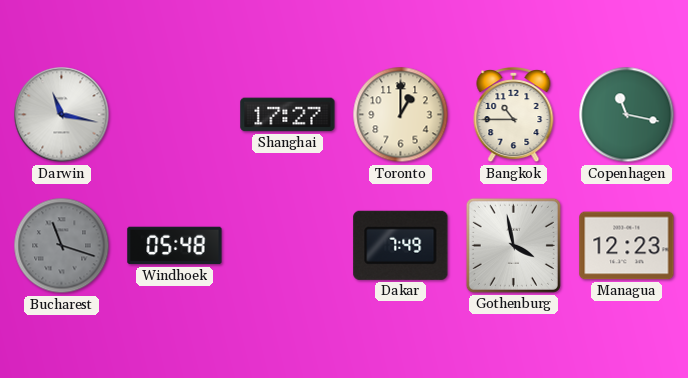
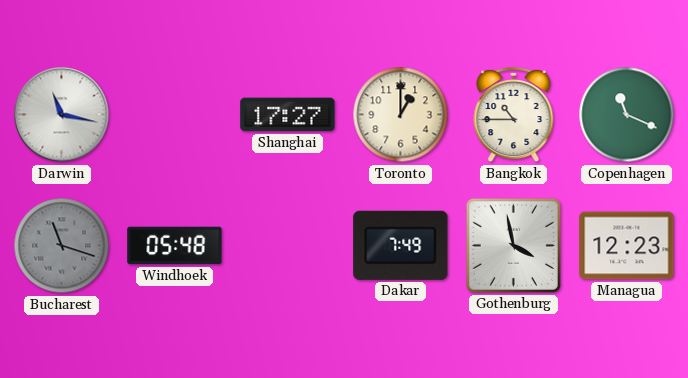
Copenhagen: 11:17 -> 11:19
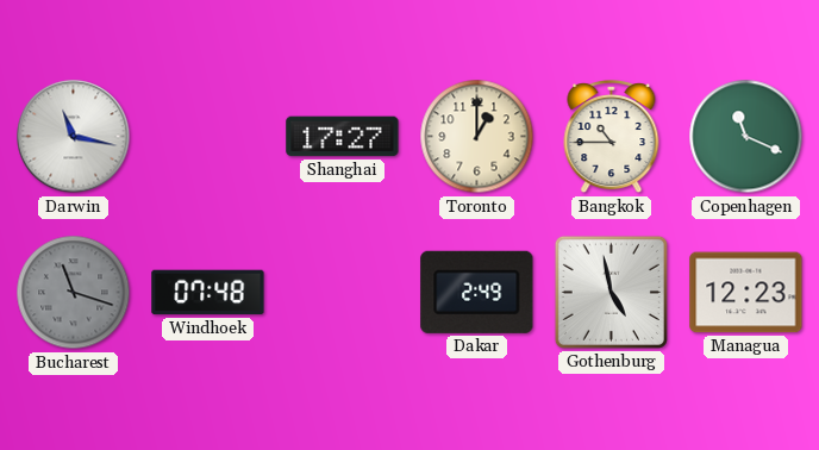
Windhoek: 05:48 -> 07:48
Dakar: 7:49 -> 2:49
Gothenburg: 3:58 -> 4:58
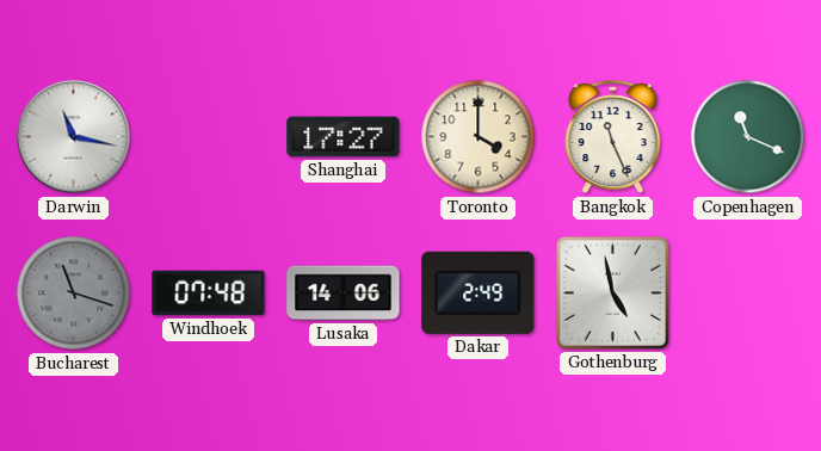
Toronto: 1:00 -> 4:00
Bangkok: 10:45 -> 11:26
Lusaka: none -> 14:06
Managua: 12:23 -> none
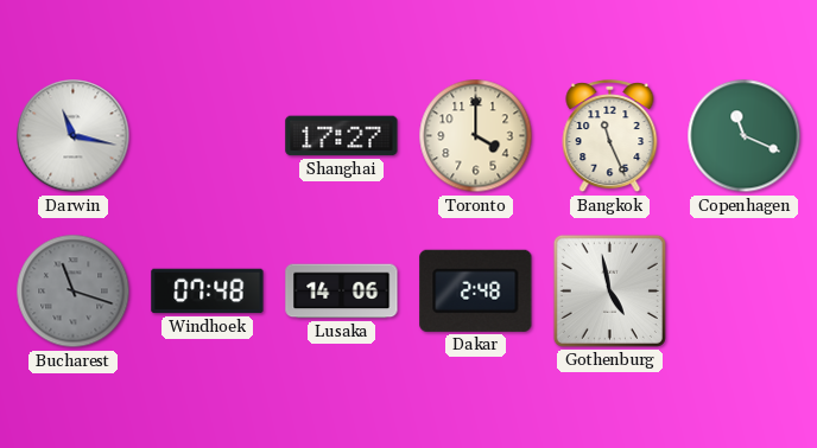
Dakar: 2:49 -> 2:48
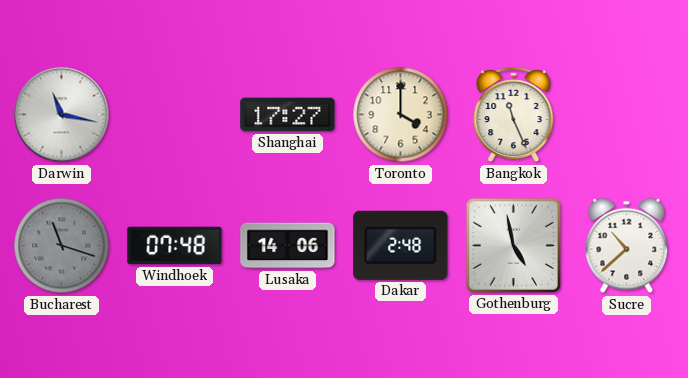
Copenhagen: 11:19 -> none
Sucre: none -> 10:38
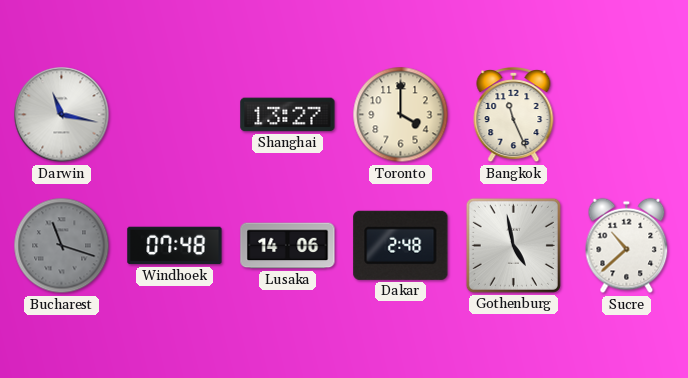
Shanghai: 17:27 -> 13:27
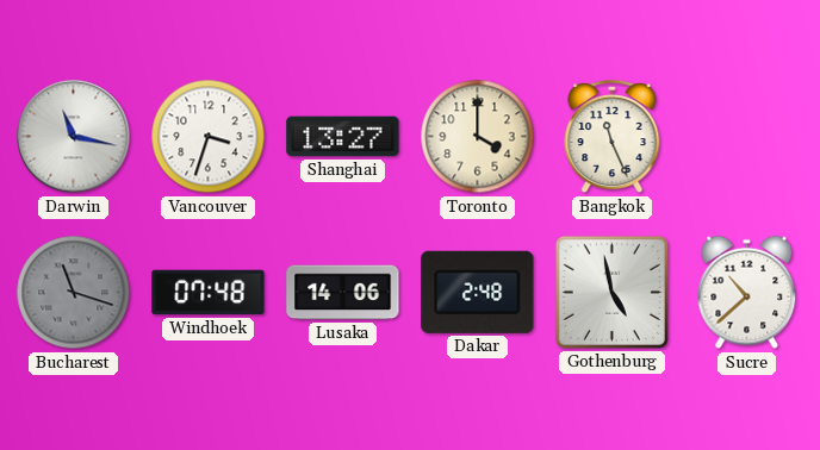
Vancouver: none -> 3:33
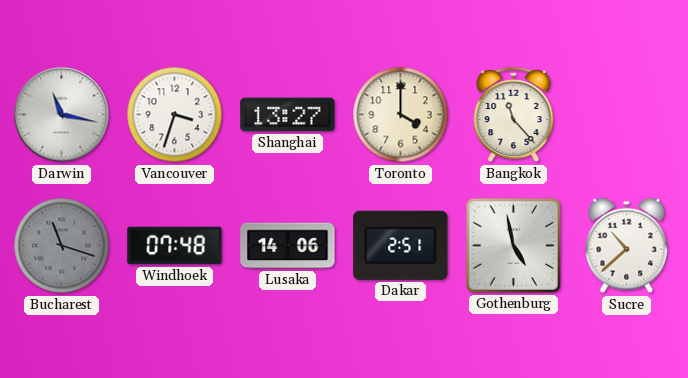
Bangkok: 11:26 -> 11:23
Dakar: 2:48 -> 2:51
